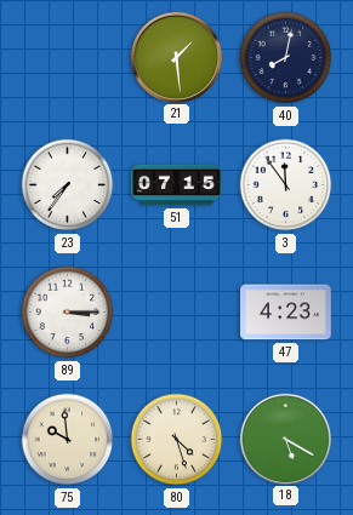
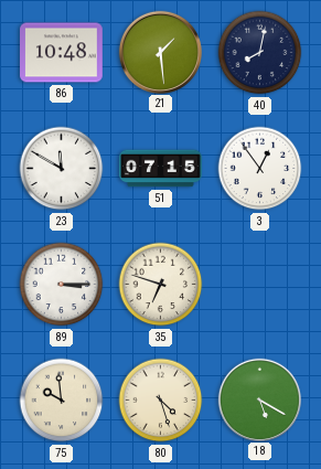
86: none -> 10:48
23: 7:36 -> 11:50
3: 11:54 -> 12:54
35: none -> 6:48
47: 4:23 -> none
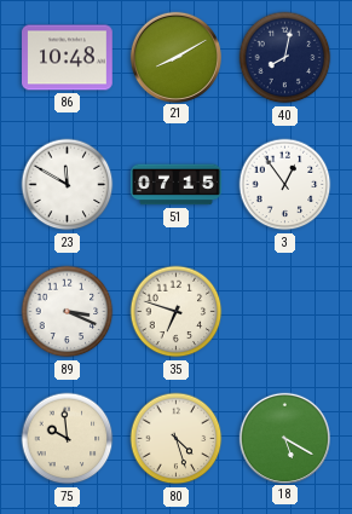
21: 1:29 -> 8:10
89: 3:15 -> 3:19
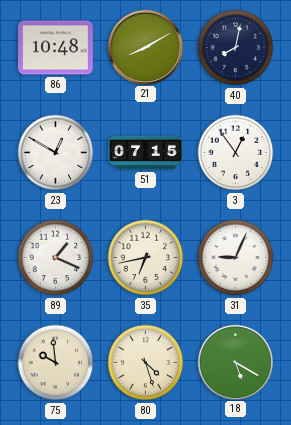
23: 11:50 -> 12:50
89: 3:19 -> 1:19
35: 6:48 -> 6:43
31: none -> 9:04
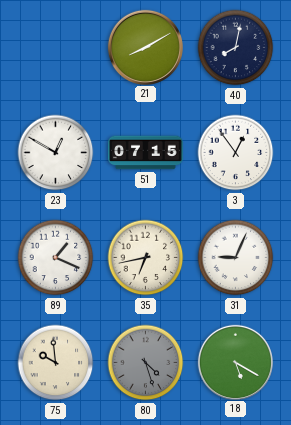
86: 10:48 -> none
80 dial: cream -> grey
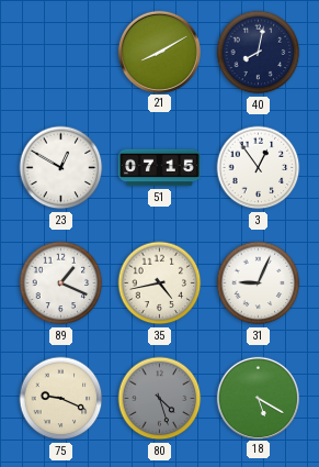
35: 6:43 -> 4:43
75: 9:59 -> 9:19
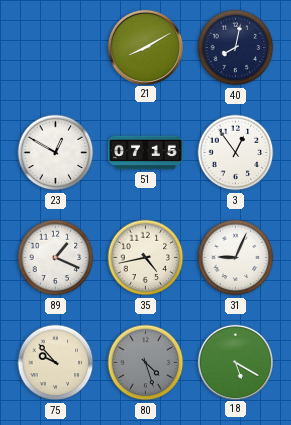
75: 9:19 -> 9:53
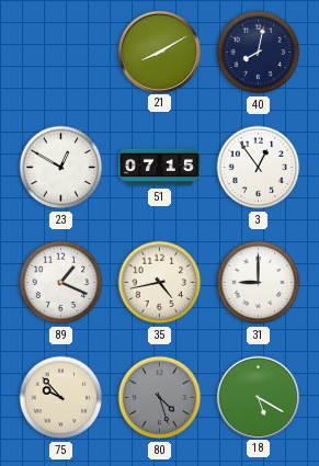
31: 9:04 -> 9:00
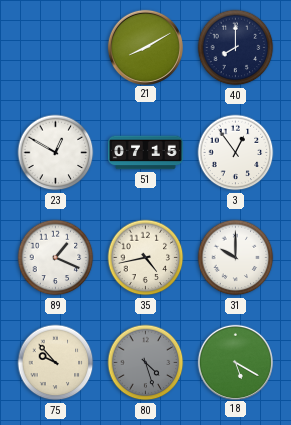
40: 8:02 -> 8:00
31: 9:00 -> 10:00
